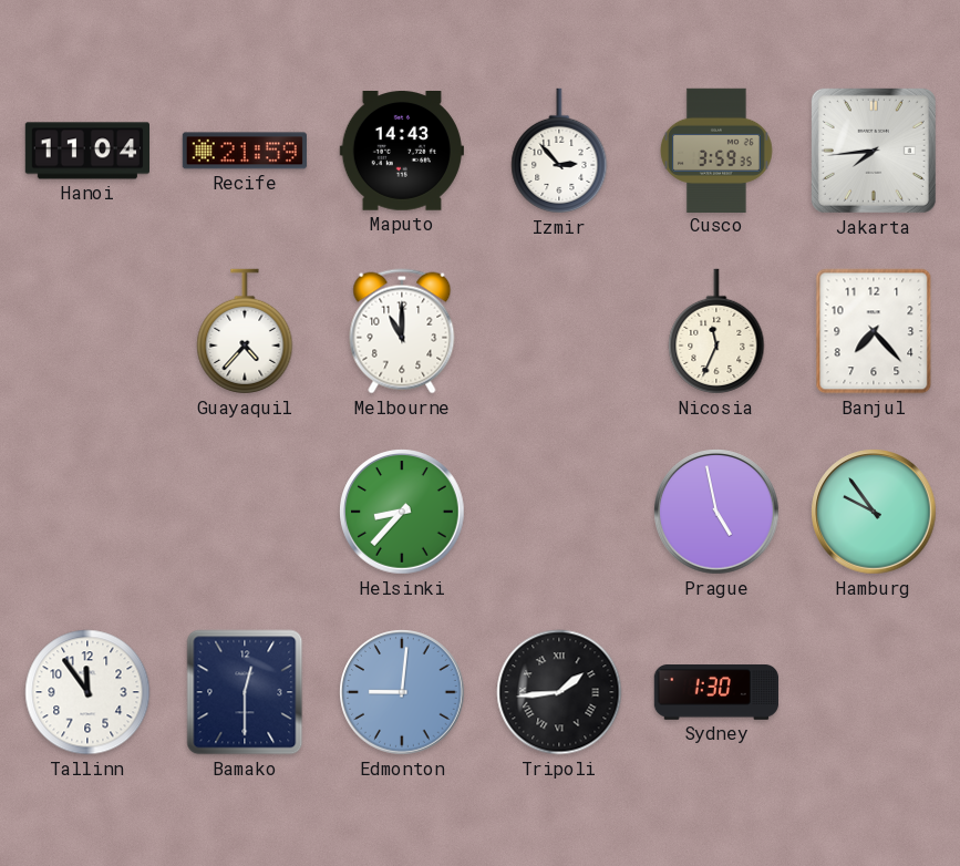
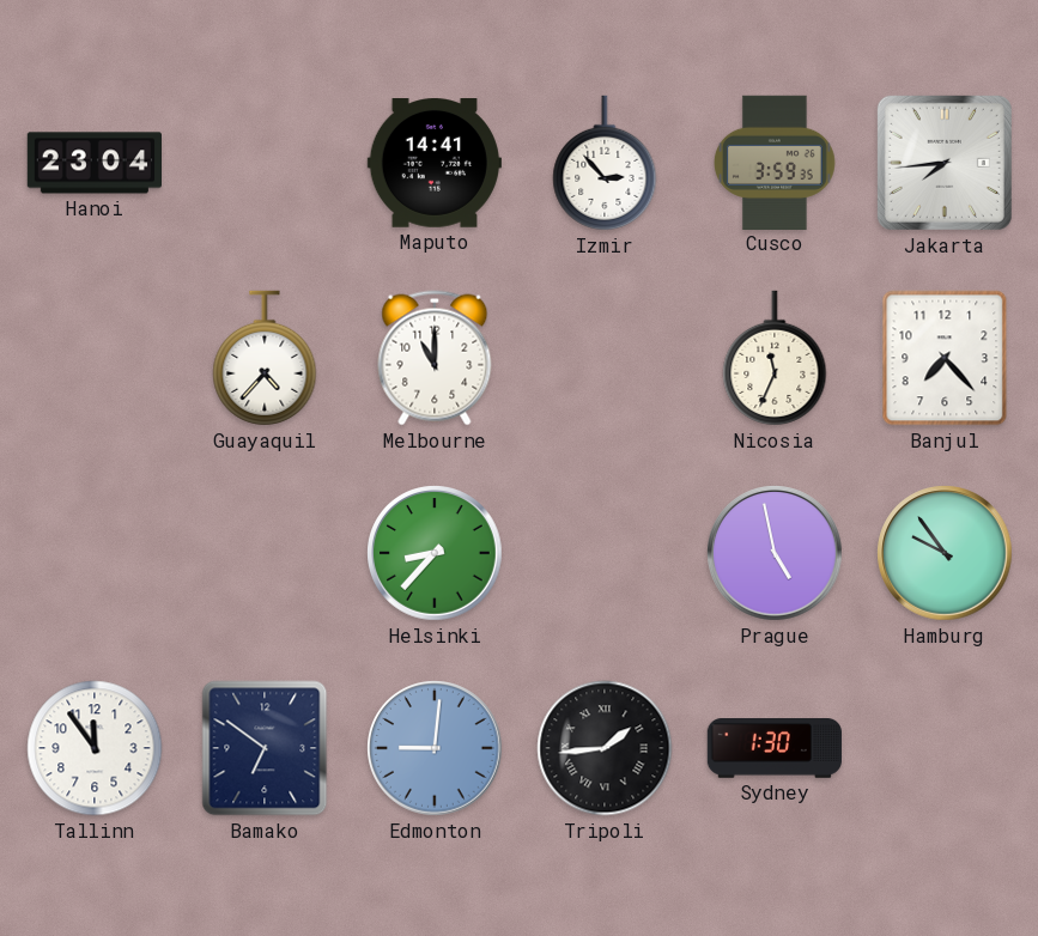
Hanoi: 11:04 -> 23:04
Recife: 21:59 -> none
Maputo: 14:43 -> 14:41
Bamako: 12:30 -> 6:51
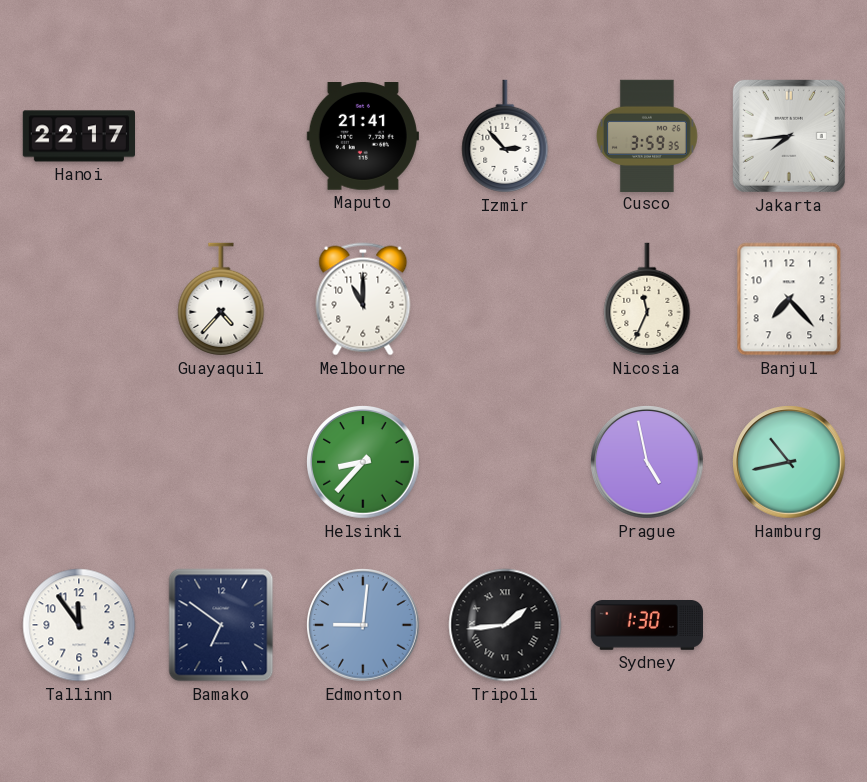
Hanoi: 23:04 -> 22:17
Maputo: 14:41 -> 21:41
Hamburg: 9:54 -> 10:43
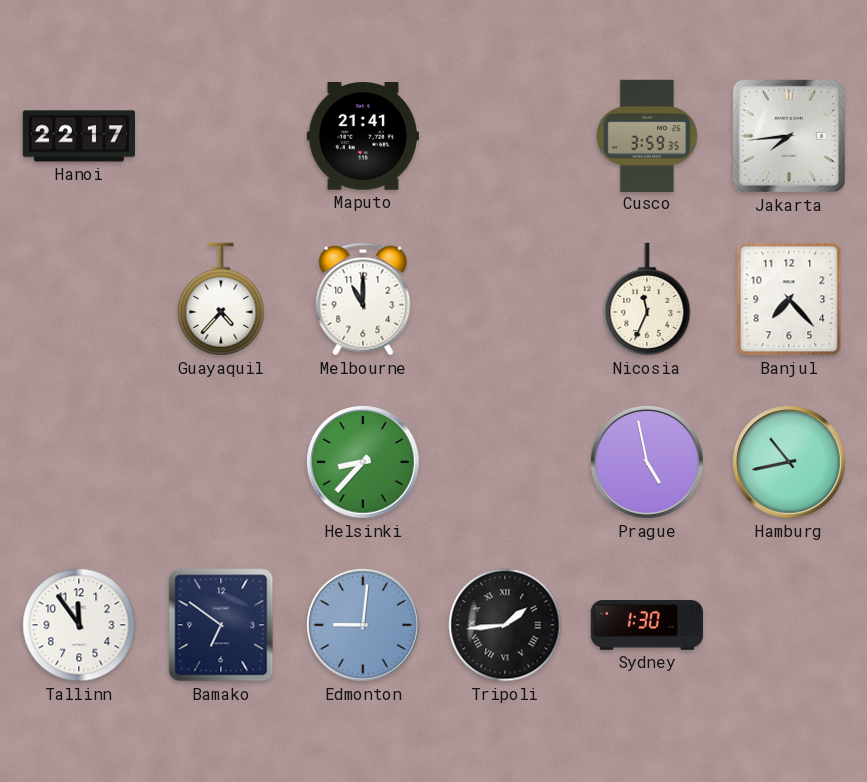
Izmir: 2:53 -> none
